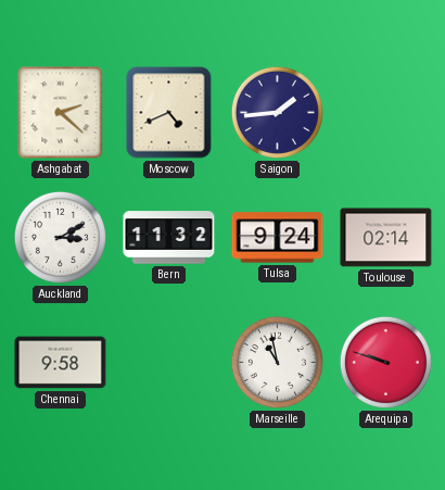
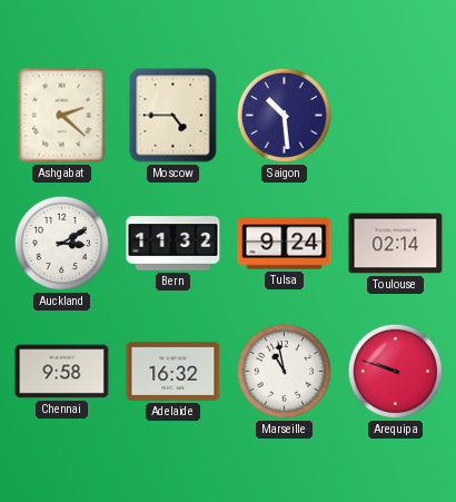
Moscow: 4:41 -> 4:45
Saigon: 1:44 -> 10:29
Adelaide: none -> 16:32
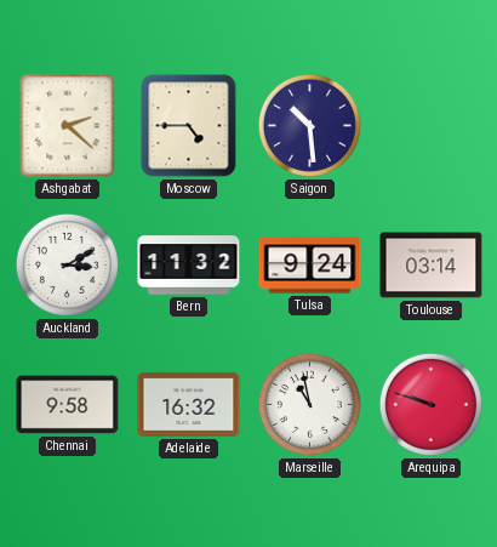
Toulouse: 02:14 -> 03:14
